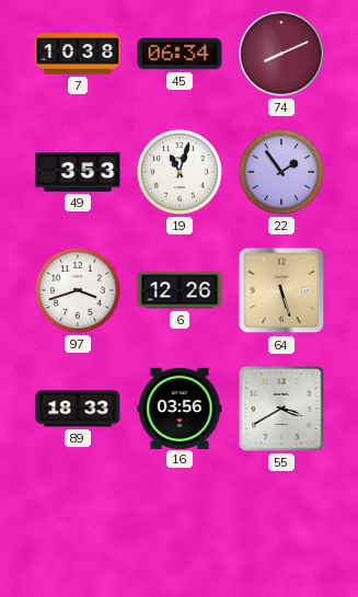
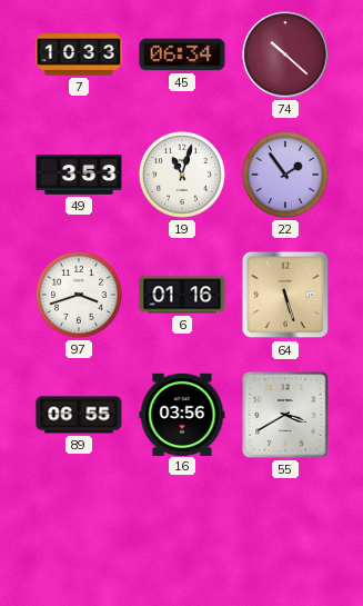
7: 10:38 -> 10:33
74: 8:11 -> 10:22
6: 12:26 -> 01:16
89: 18:33 -> 06:55
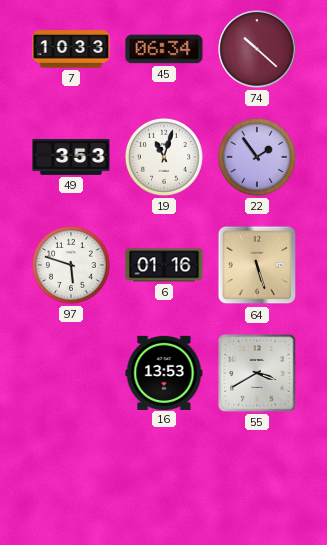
97: 3:42 -> 5:48
89: 06:55 -> none
16: 03:56 -> 13:53
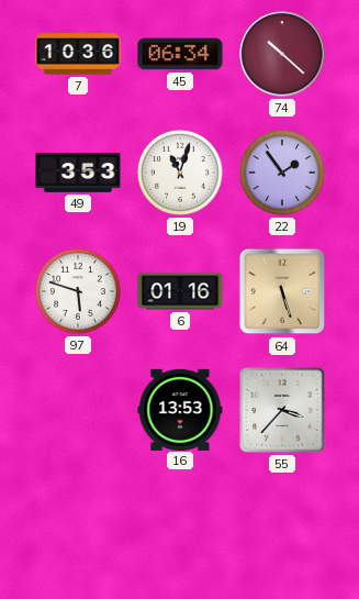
7: 10:33 -> 10:36
55: 3:40 -> 3:37
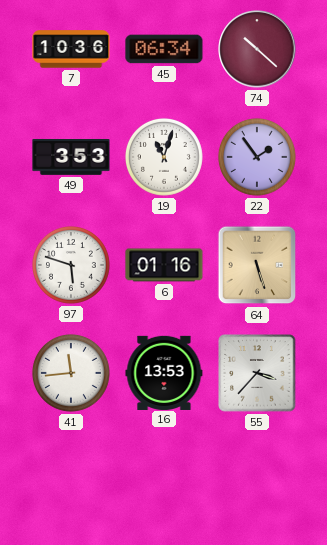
41: none -> 11:44
